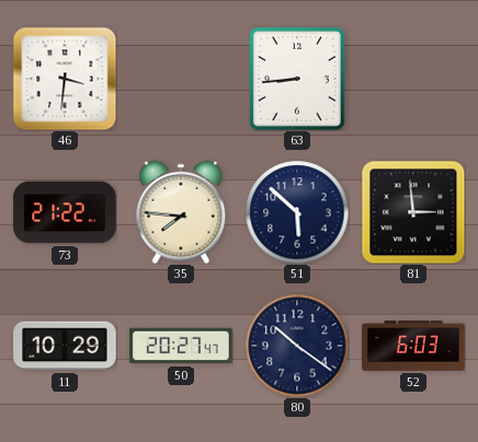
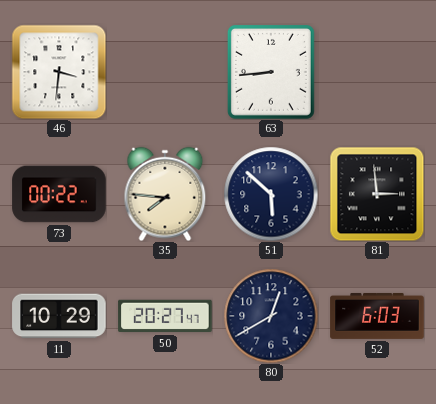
73: 21:22 -> 00:22
80: 10:21 -> 12:40
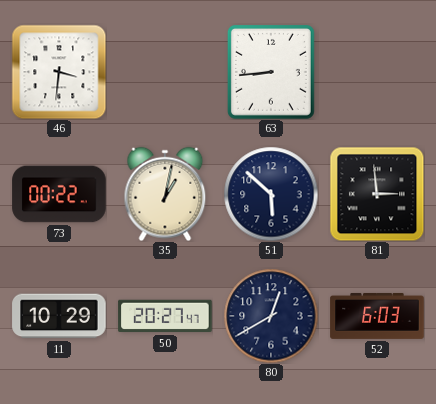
35: 7:46 -> 1:02
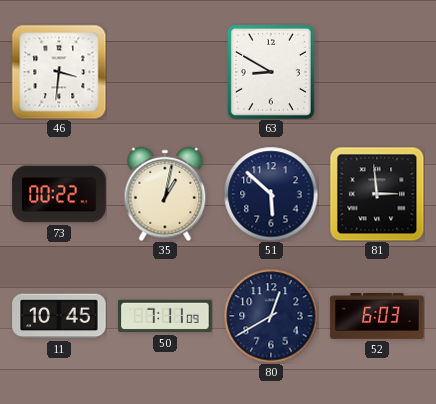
63: 8:44 -> 8:50
11: 10:29 -> 10:45
50: 20:27 -> 7:11
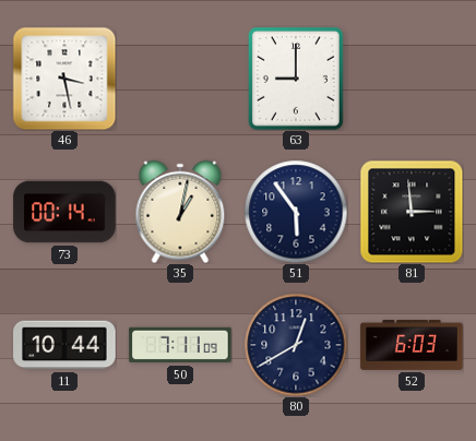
46: 3:31 -> 3:28
63: 8:50 -> 9:00
73: 00:22 -> 00:14
51: 5:52 -> 5:54
11: 10:45 -> 10:44
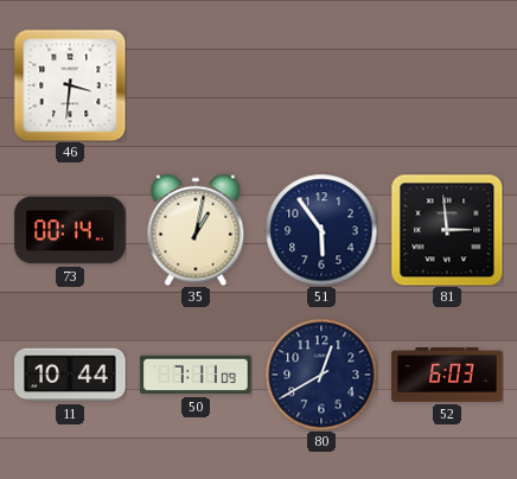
46: 3:28 -> 3:31
63: 9:00 -> none
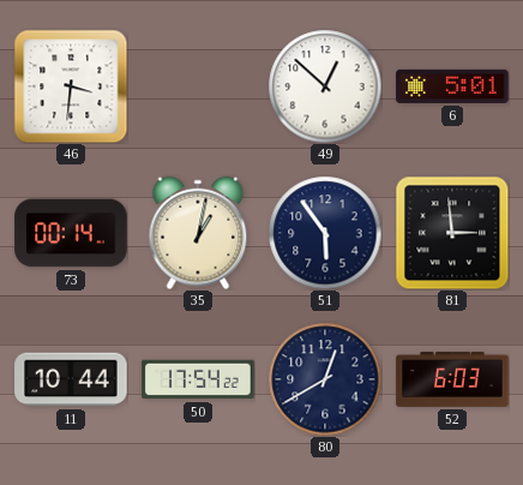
49: none -> 12:52
6: none -> 5:01
50: 7:11 -> 17:54
